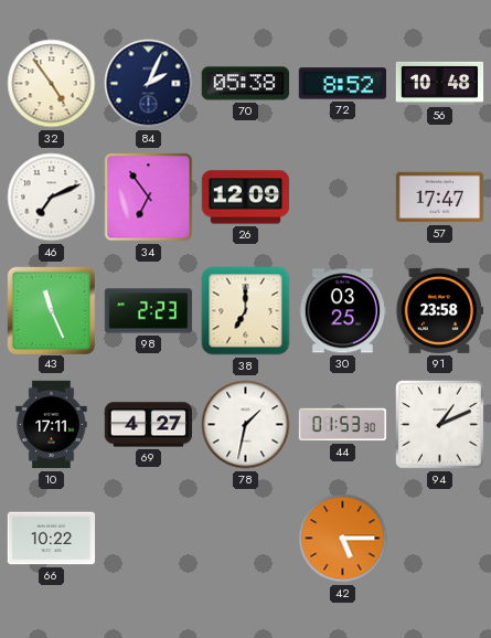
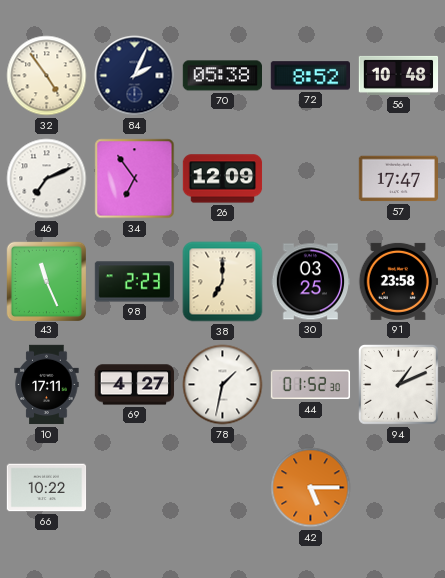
44: 01:53 -> 01:52
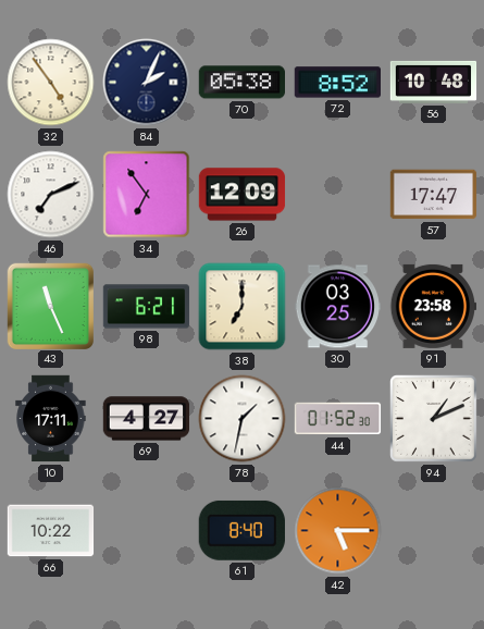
98: 2:23 -> 6:21
61: none -> 8:40
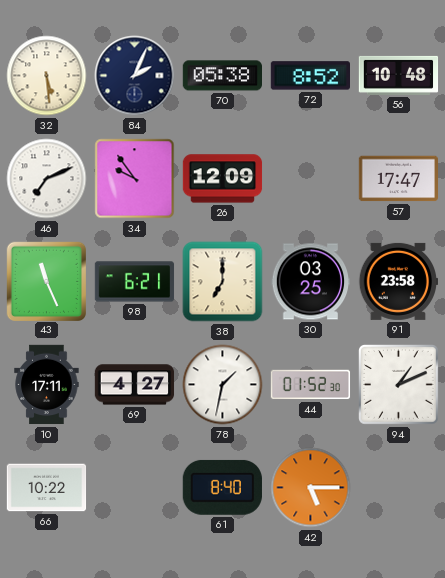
32: 4:54 -> 5:29
34: 6:54 -> 9:54
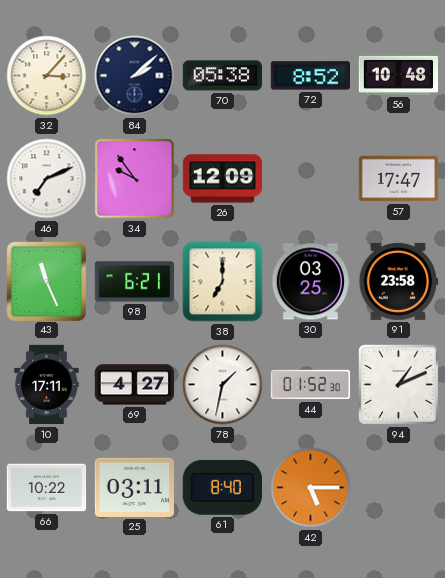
32: 5:29 -> 3:07
84: 2:04 -> 2:08
25: none -> 03:11
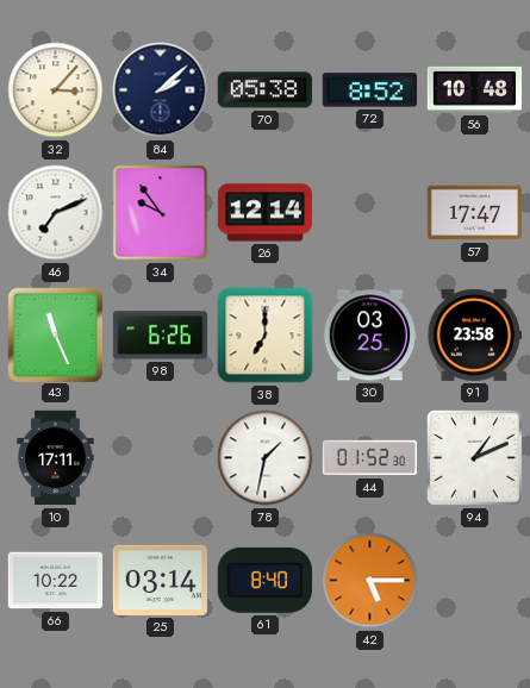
26: 12:09 -> 12:14
98: 6:21 -> 6:26
69: 4:27 -> none
25: 03:11 -> 03:14
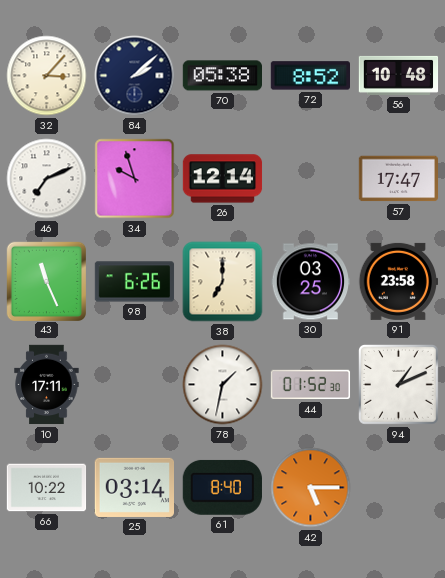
34: 9:54 -> 9:57
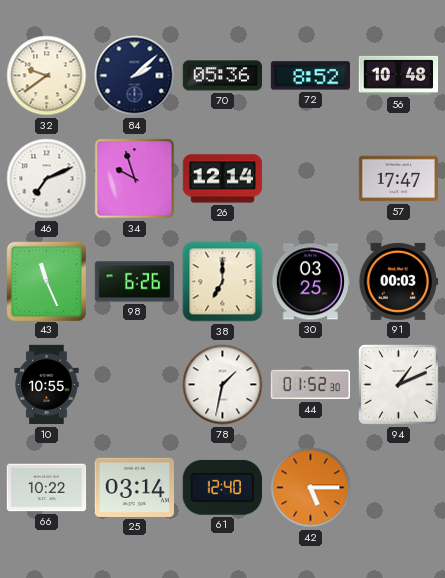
32: 3:07 -> 9:39
70: 05:38 -> 05:36
91: 23:58 -> 00:03
10: 17:11 -> 10:55
61: 8:40 -> 12:40
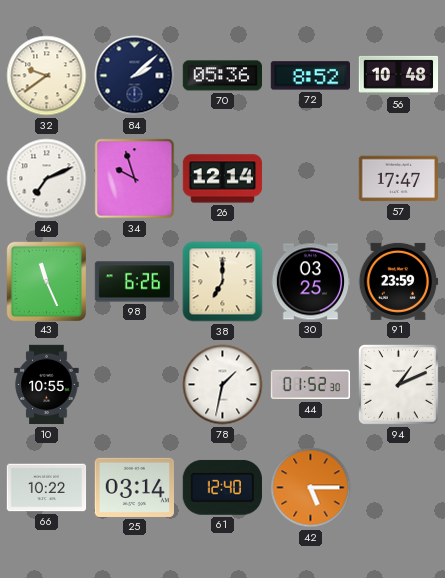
91: 00:03 -> 23:59
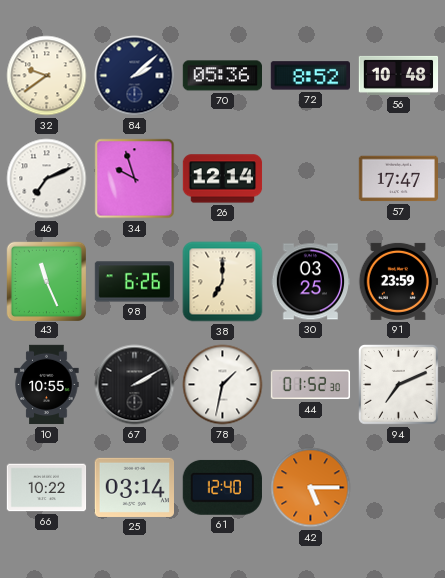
67: none -> 2:10
94: 1:11 -> 7:11
